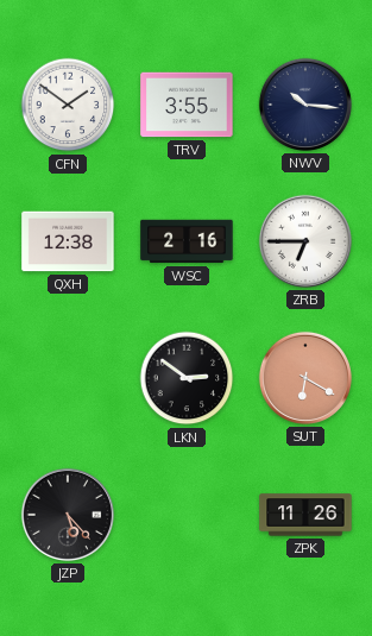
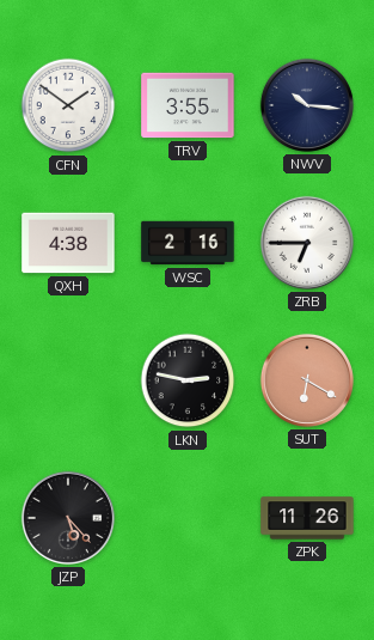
QXH: 12:38 -> 4:38
LKN: 2:51 -> 2:47
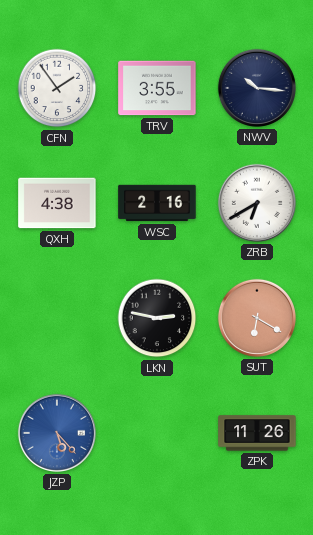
CFN: 1:51 -> 1:54
ZRB: 6:45 -> 6:40
JZP dial: black -> blue
